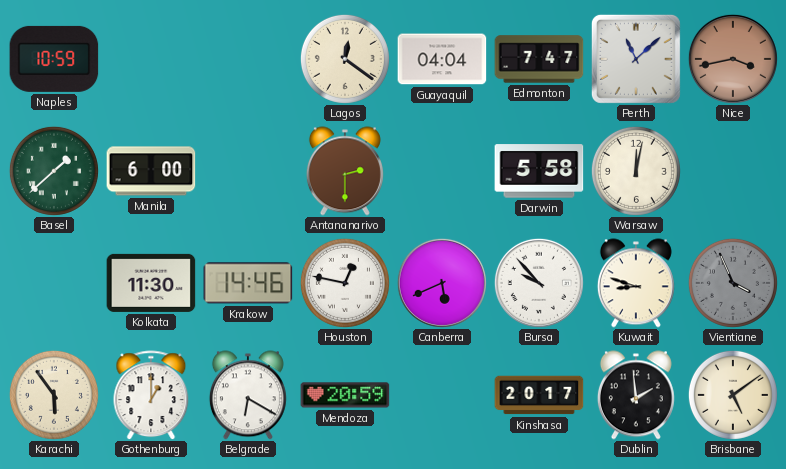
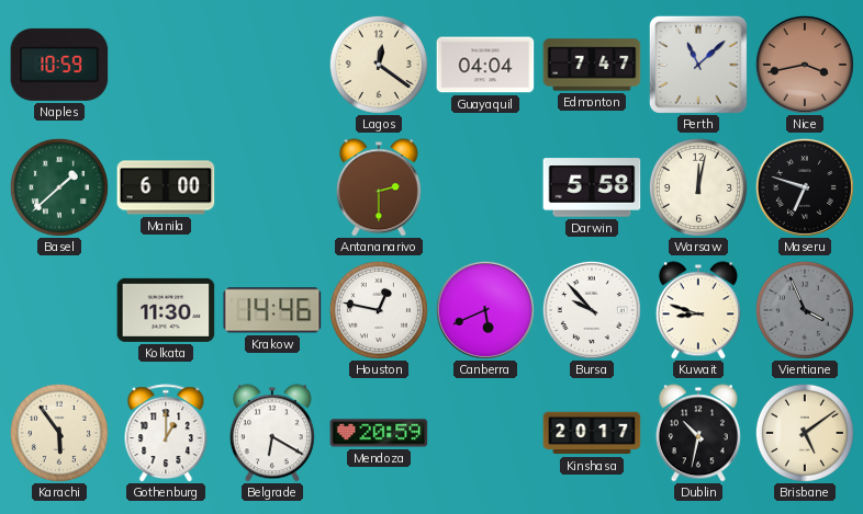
Maseru: none -> 6:48
Dublin: 1:59 -> 10:32
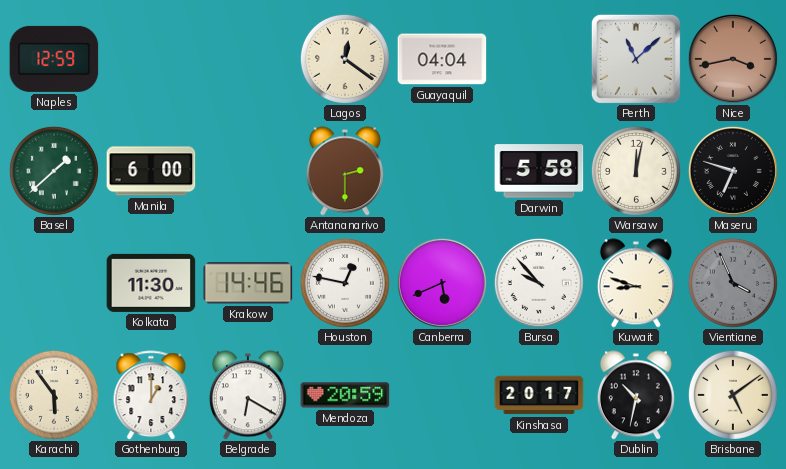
Naples: 10:59 -> 12:59
Edmonton: 7:47 -> none
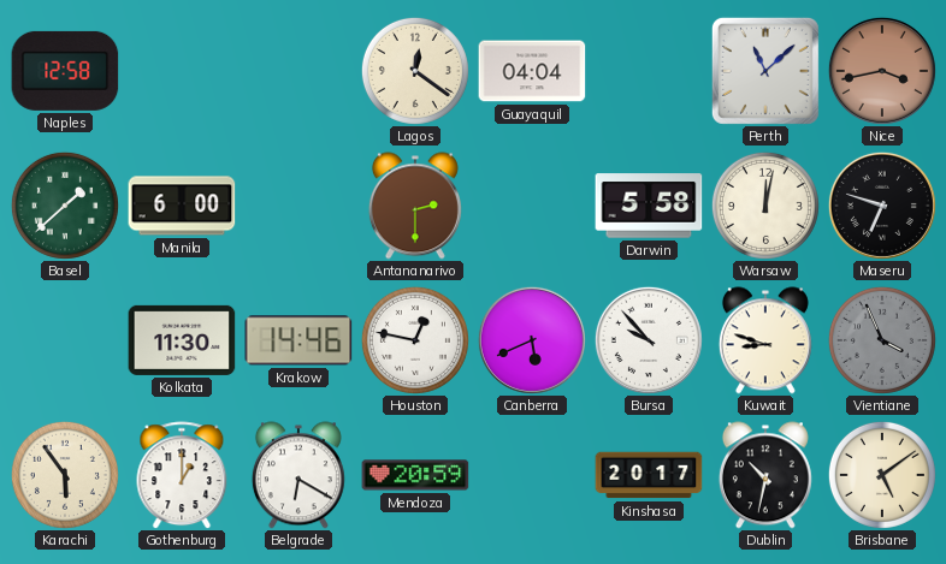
Naples: 12:59 -> 12:58
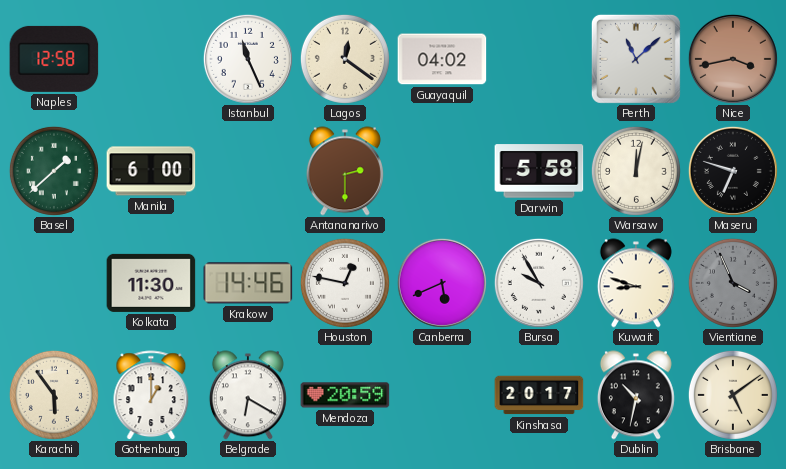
Istanbul: none -> 11:26
Guayaquil: 04:04 -> 04:02
Bursa: 9:53 -> 9:55
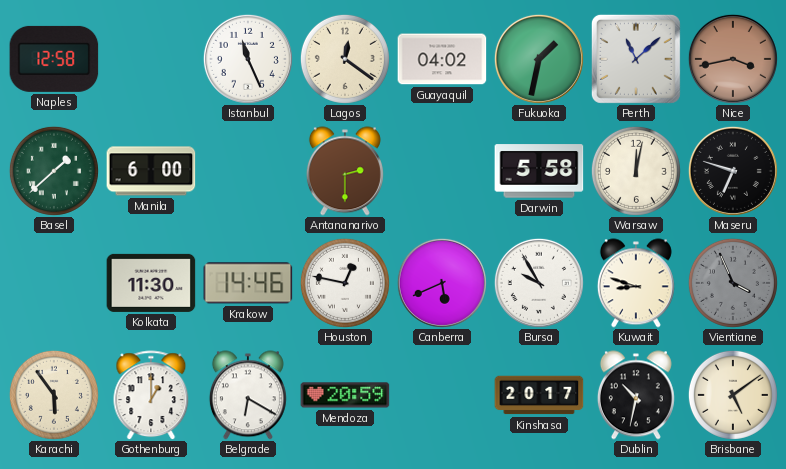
Fukuoka: none -> 1:32
